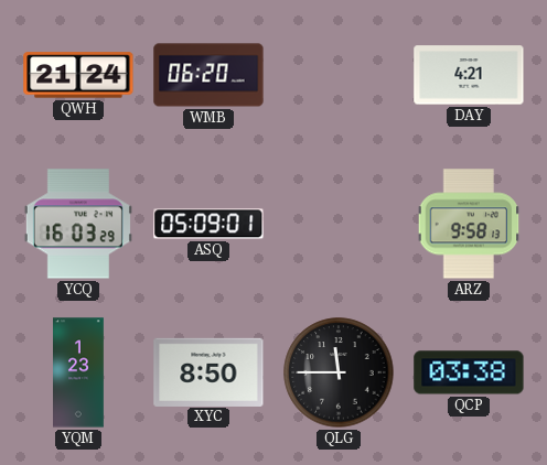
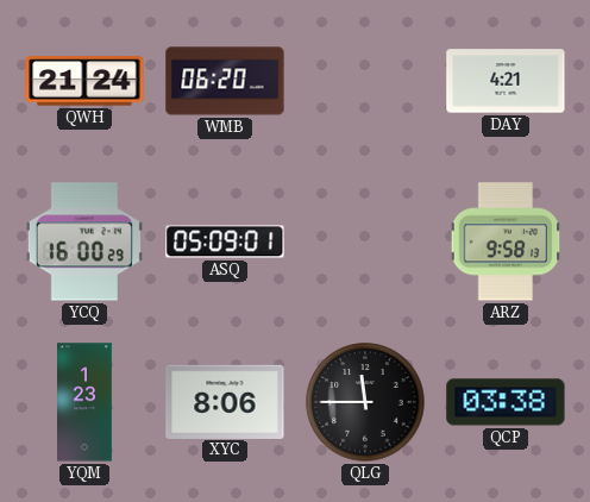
YCQ: 16:03 -> 16:00
XYC: 8:50 -> 8:06
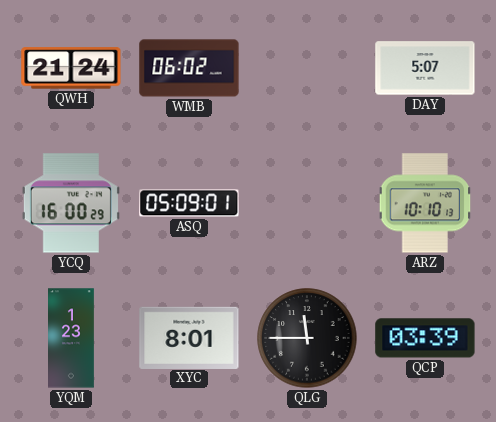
WMB: 06:20 -> 06:02
DAY: 4:21 -> 5:07
ARZ: 9:58 -> 10:10
XYC: 8:06 -> 8:01
QCP: 03:38 -> 03:39
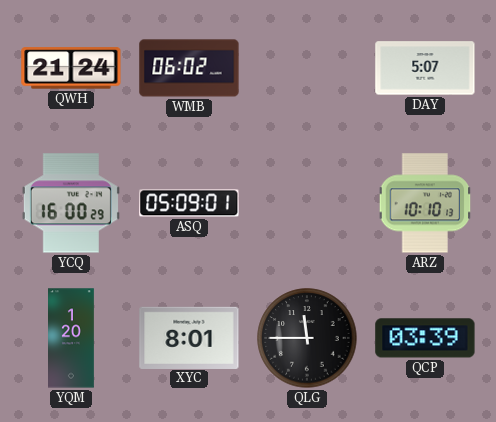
YQM: 1:23 -> 1:20
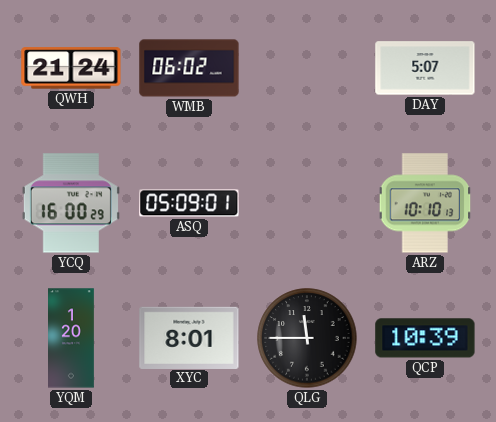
QCP: 03:39 -> 10:39
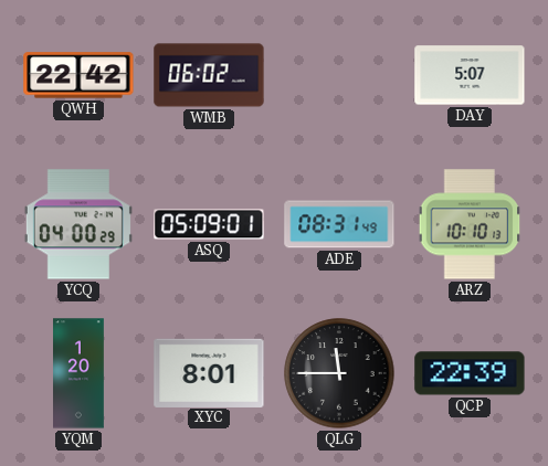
QWH: 21:24 -> 22:42
YCQ: 16:00 -> 04:00
ADE: none -> 08:31
QCP: 10:39 -> 22:39
